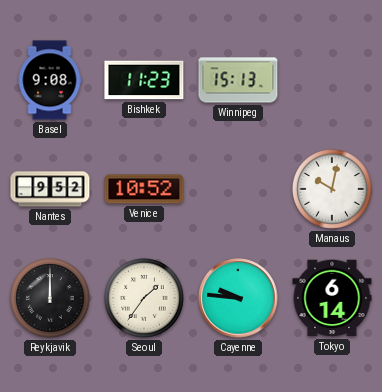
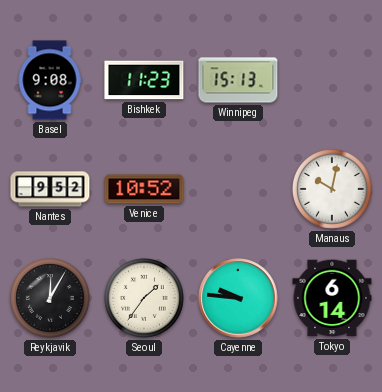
Reykjavik: 12:00 -> 12:05
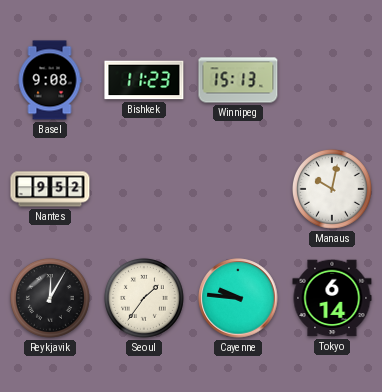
Venice: 10:52 -> none
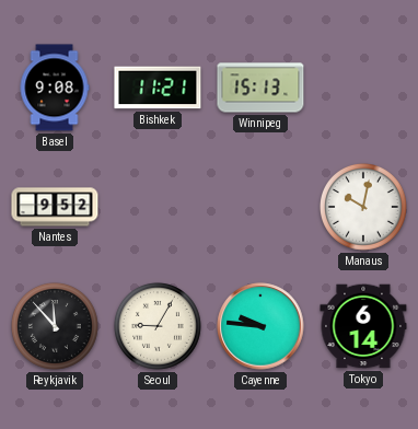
Bishkek: 11:23 -> 11:21
Reykjavik: 12:05 -> 11:53
Seoul: 1:36 -> 9:05
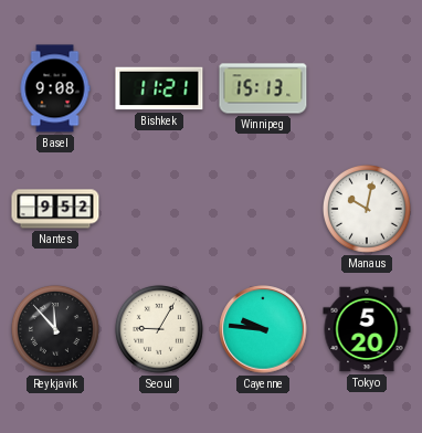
Tokyo: 6:14 -> 5:20
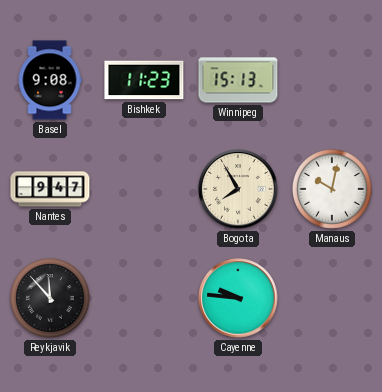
Bishkek: 11:21 -> 11:23
Nantes: 9:52 -> 9:47
Bogota: none -> 7:55
Seoul: 9:05 -> none
Tokyo: 5:20 -> none
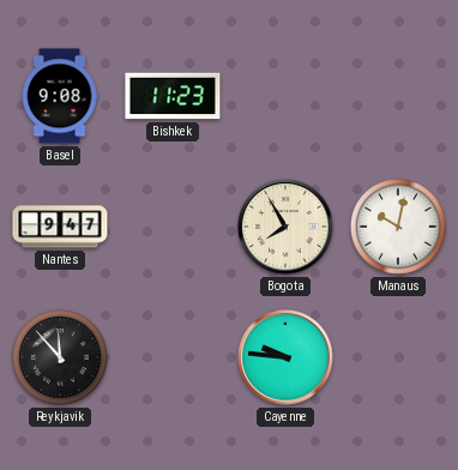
Winnipeg: 15:13 -> none
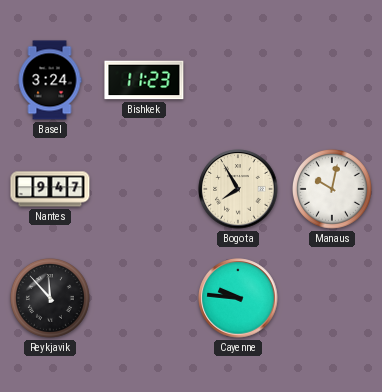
Basel: 9:08 -> 3:24
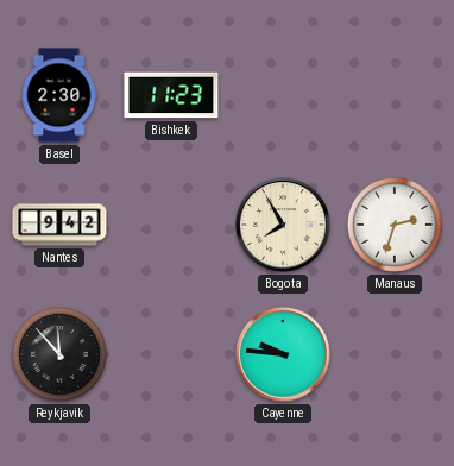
Basel: 3:24 -> 2:30
Nantes: 9:47 -> 9:42
Manaus: 10:02 -> 2:33
